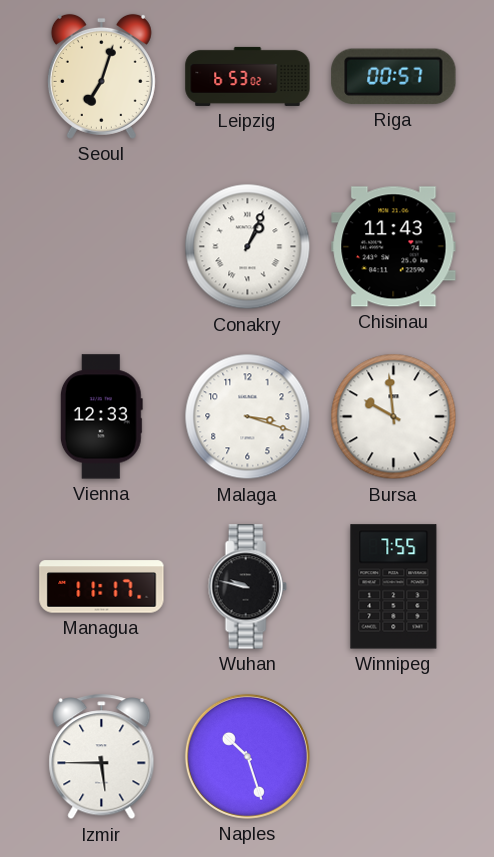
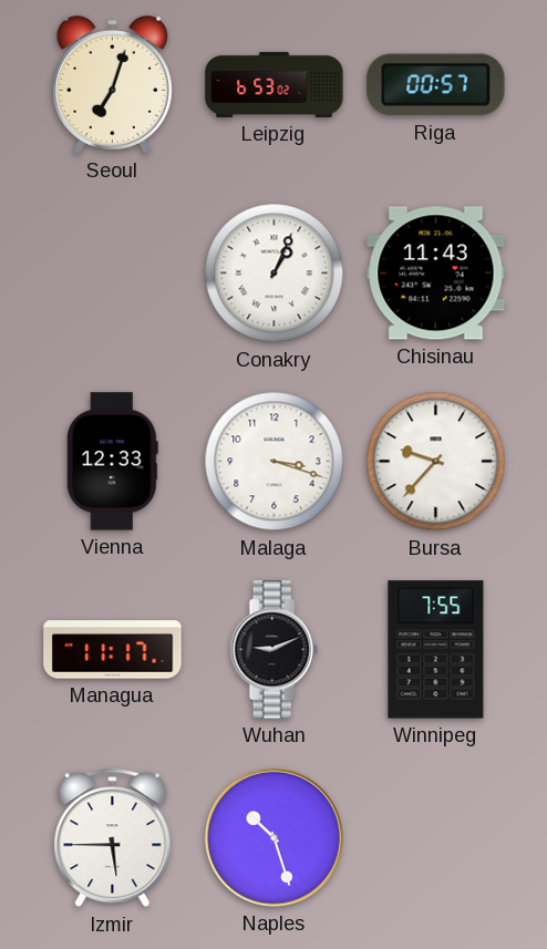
Bursa: 9:59 -> 9:37
Wuhan: 9:47 -> 9:11
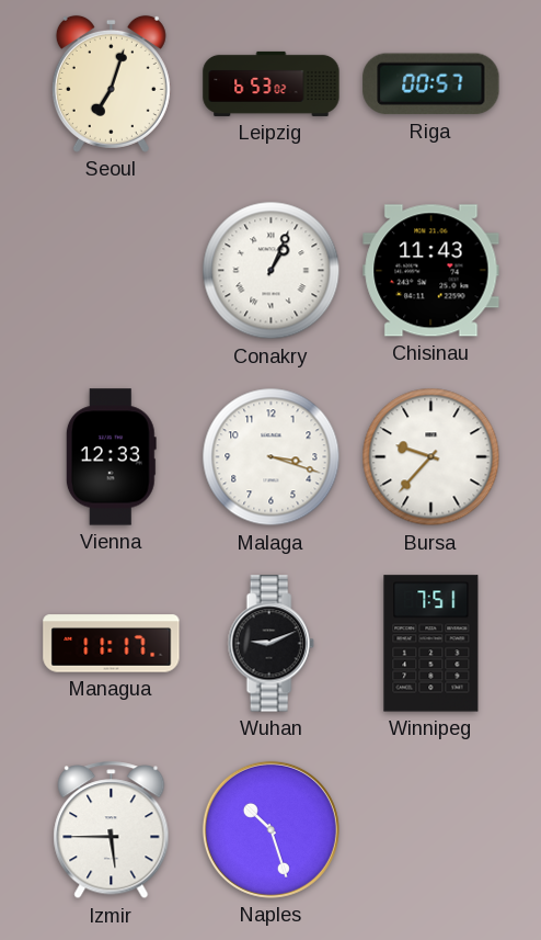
Winnipeg: 7:55 -> 7:51
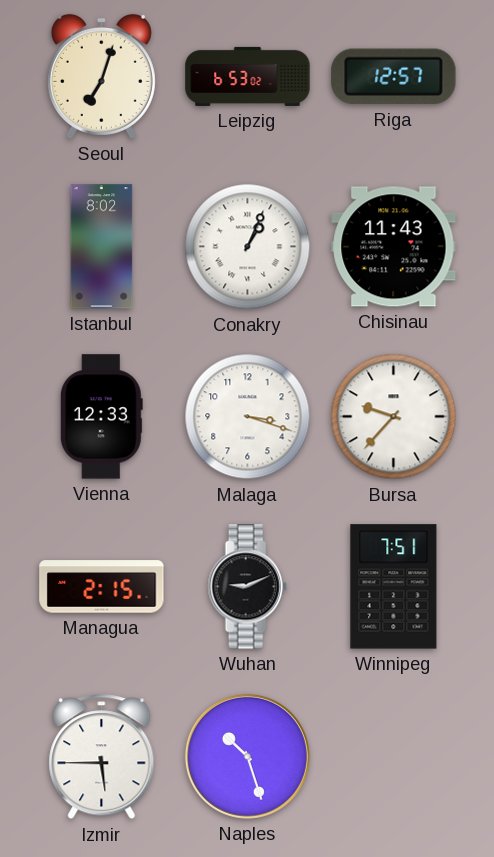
Riga: 00:57 -> 12:57
Istanbul: none -> 8:02
Managua: 11:17 -> 2:15
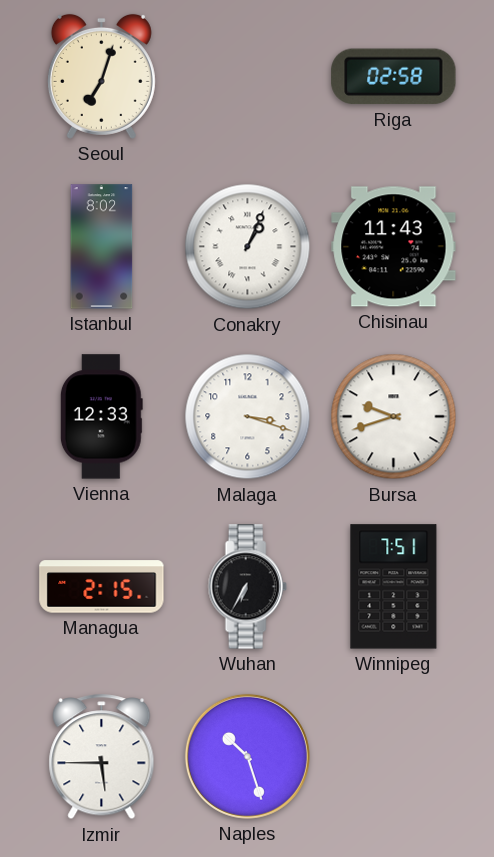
Leipzig: 6:53 -> none
Riga: 12:57 -> 02:58
Bursa: 9:37 -> 9:42
Wuhan: 9:11 -> 6:35
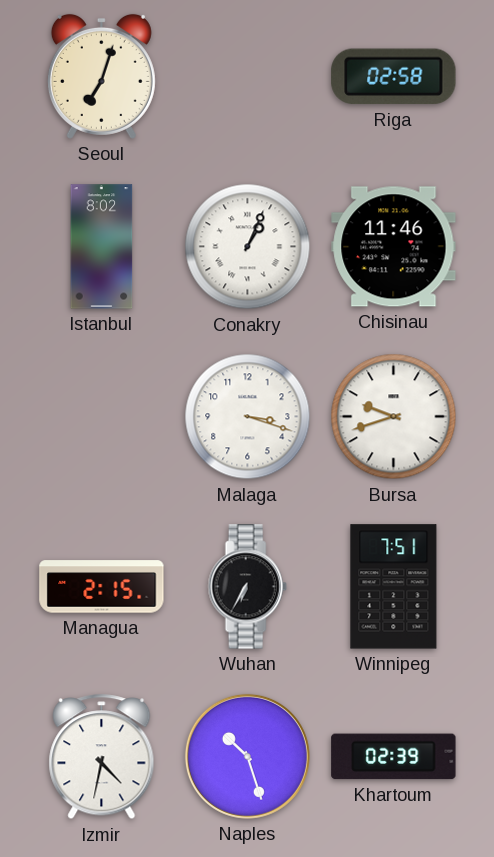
Chisinau: 11:43 -> 11:46
Vienna: 12:33 -> none
Izmir: 5:45 -> 4:32
Khartoum: none -> 02:39
